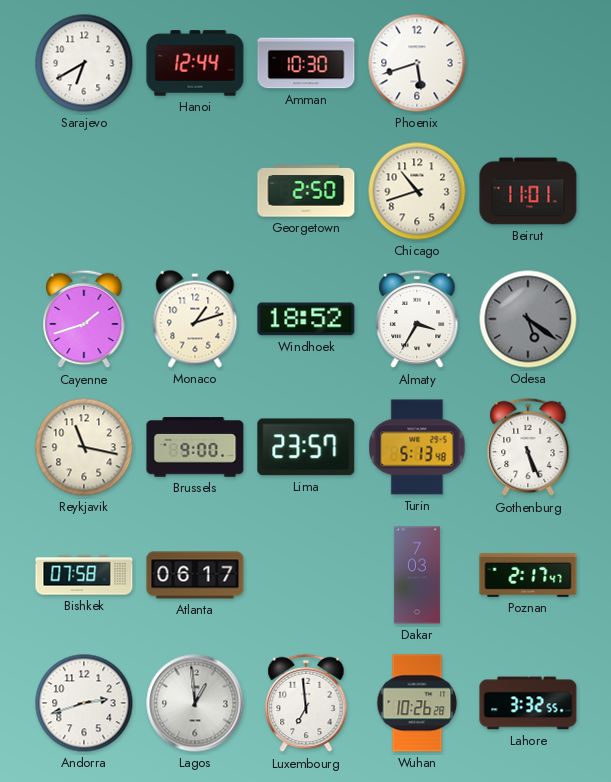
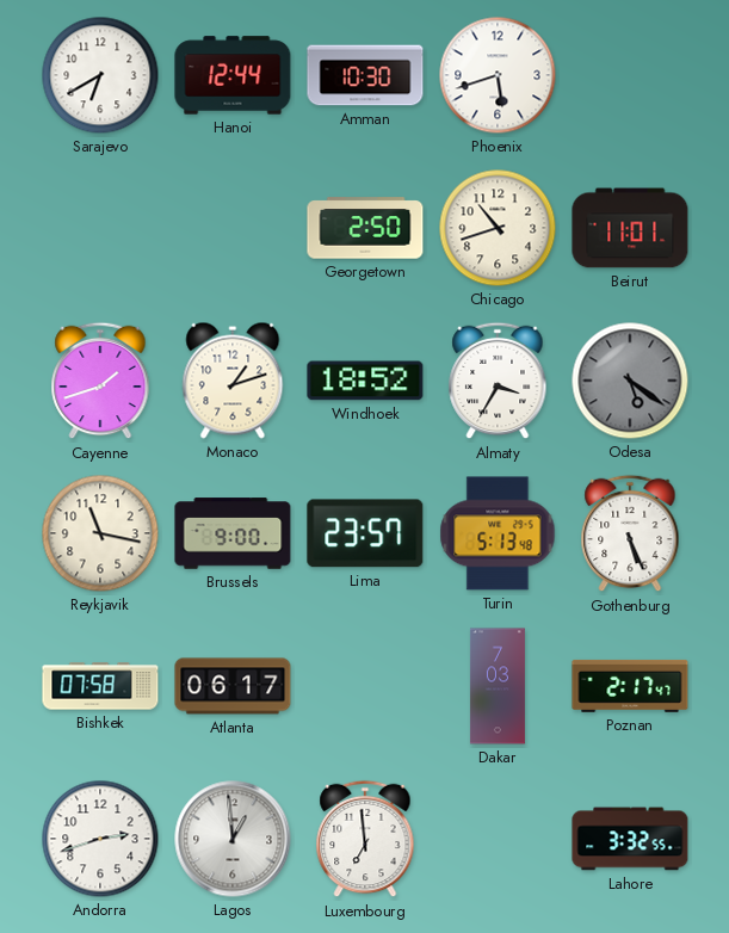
Wuhan: 10:26 -> none
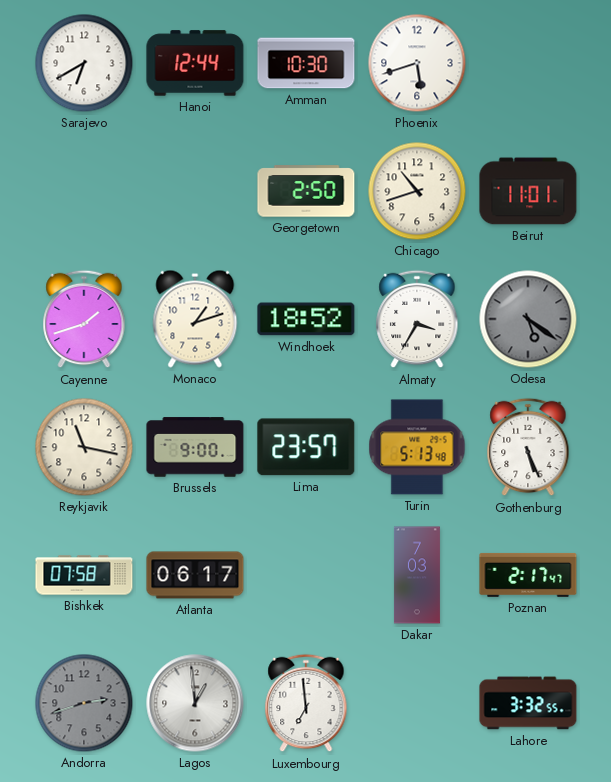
Andorra dial: white -> grey
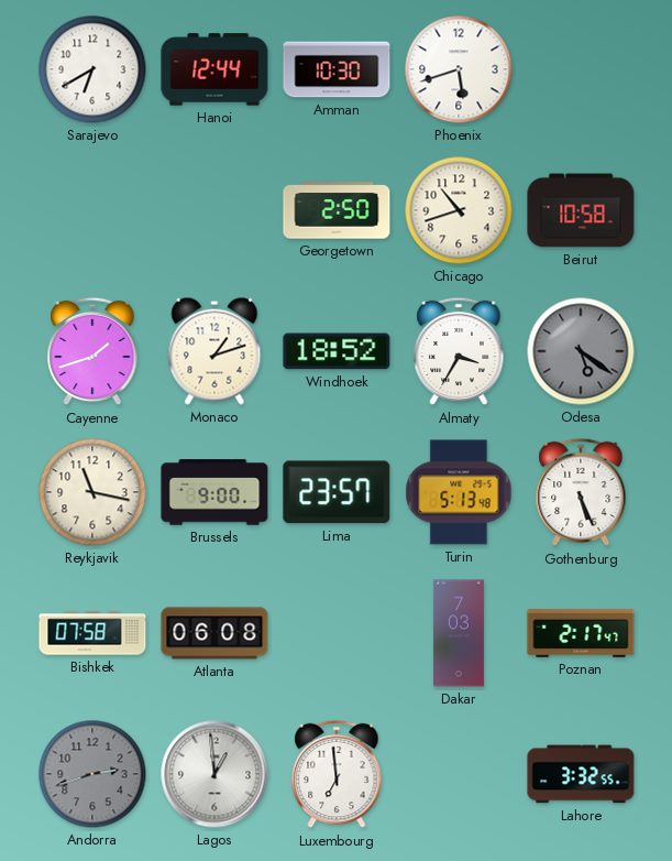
Beirut: 11:01 -> 10:58
Atlanta: 06:17 -> 06:08
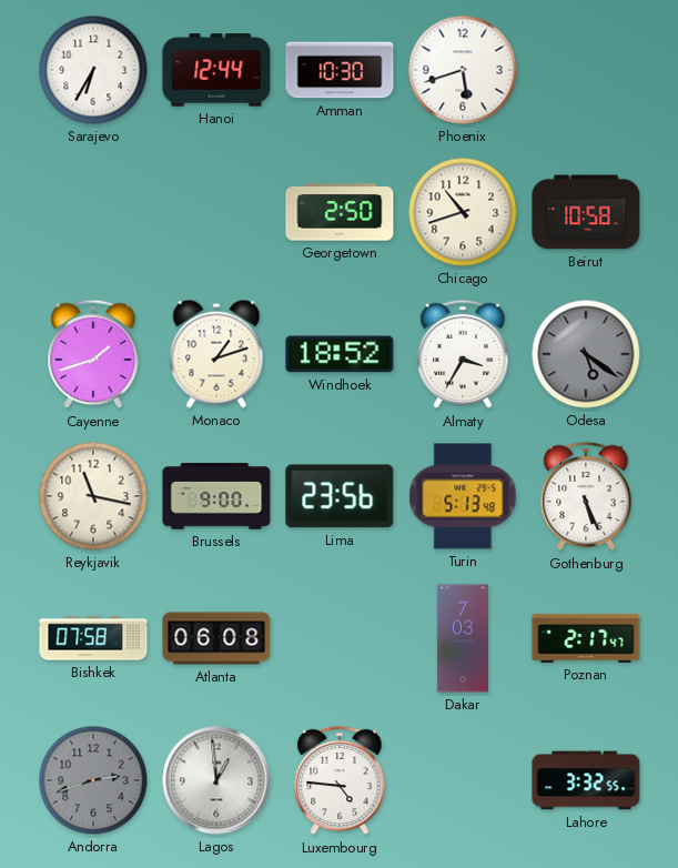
Sarajevo: 6:40 -> 6:35
Lima: 23:57 -> 23:56
Luxembourg: 6:59 -> 4:46
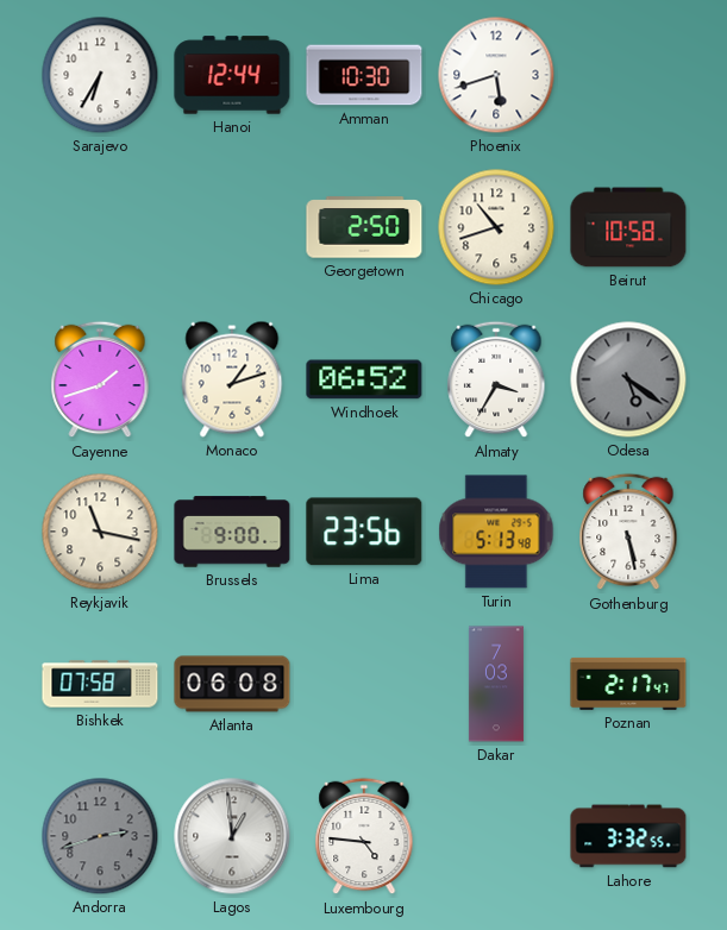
Windhoek: 18:52 -> 06:52
Gothenburg: 5:26 -> 5:28
